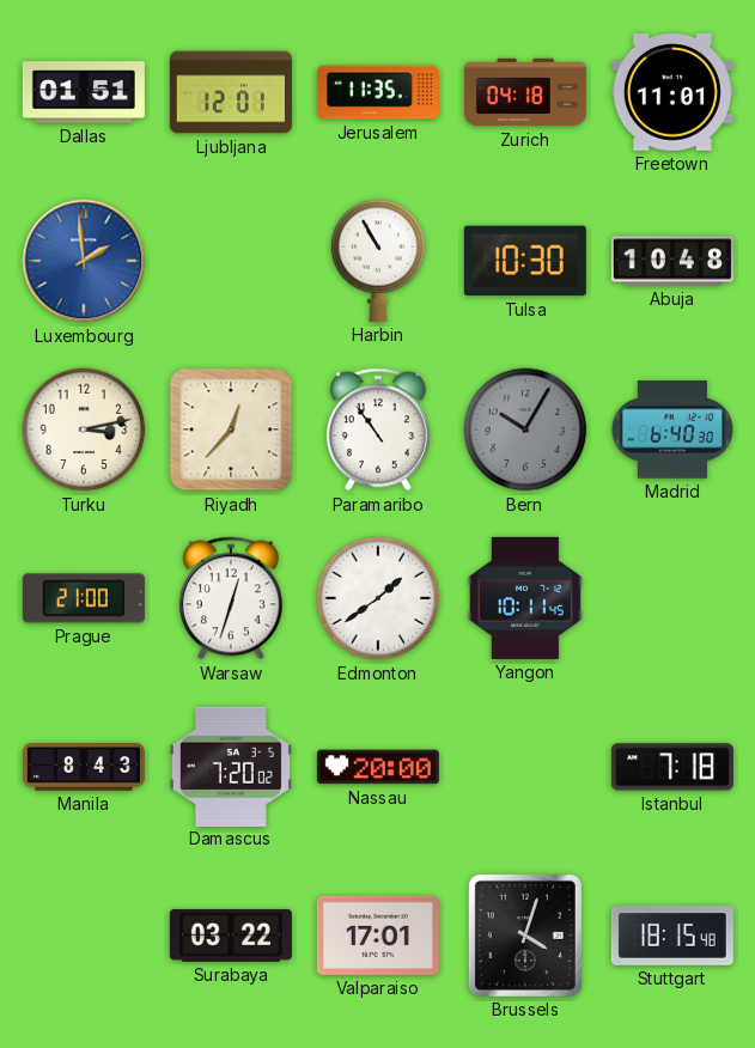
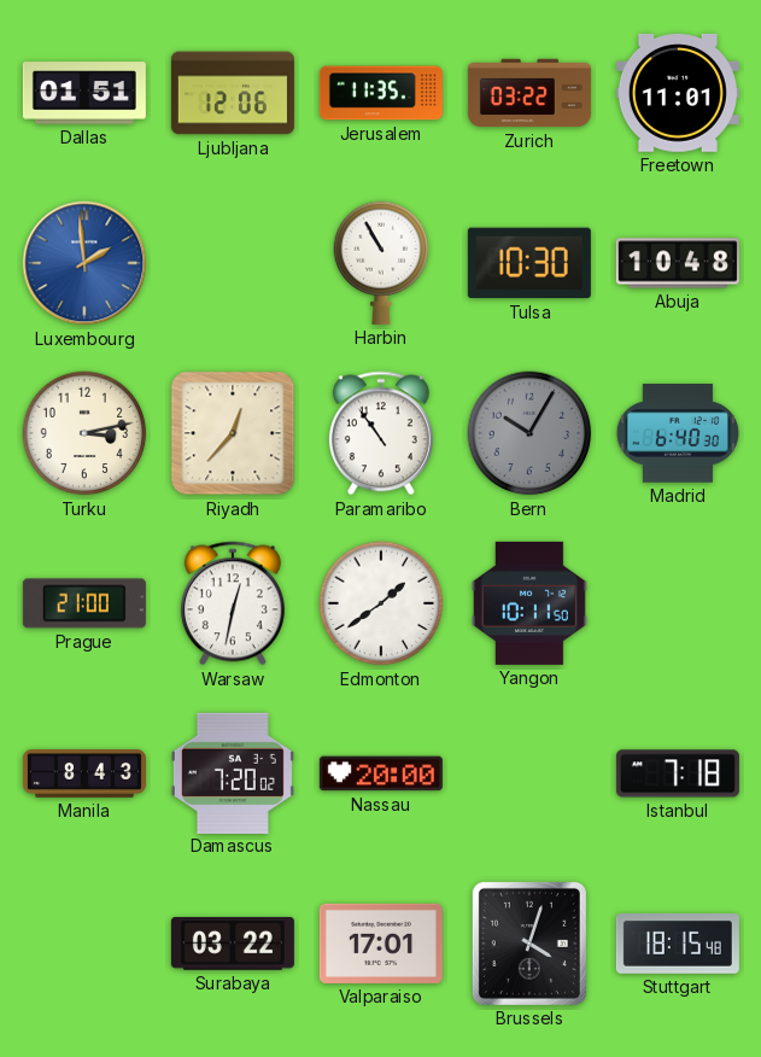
Ljubljana: 12:01 -> 12:06
Zurich: 04:18 -> 03:22
Warsaw: 12:33 -> 12:32
Yangon: 10:11:45 -> 10:11:50
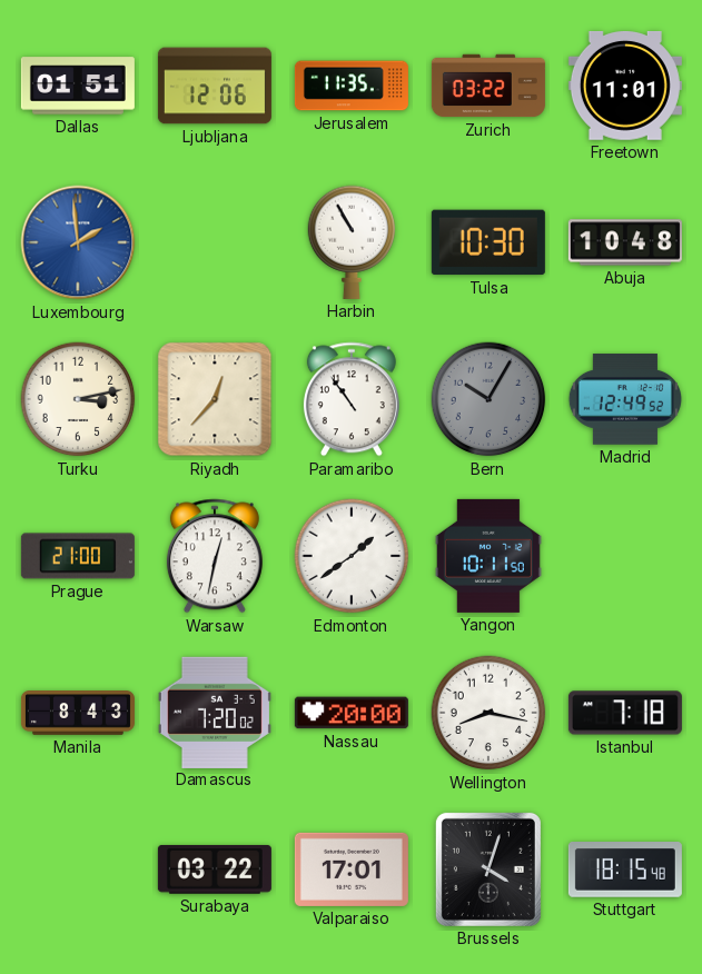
Madrid: 6:40 -> 12:49
Wellington: none -> 8:17
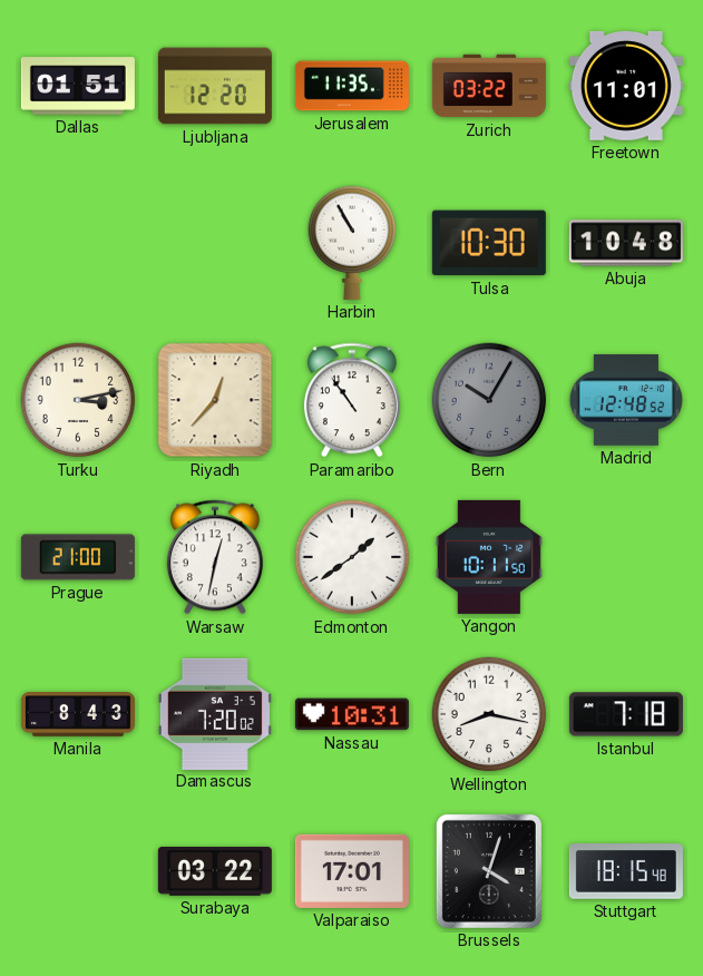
Ljubljana: 12:06 -> 12:20
Luxembourg: 1:59 -> none
Madrid: 12:49 -> 12:48
Nassau: 20:00 -> 10:31
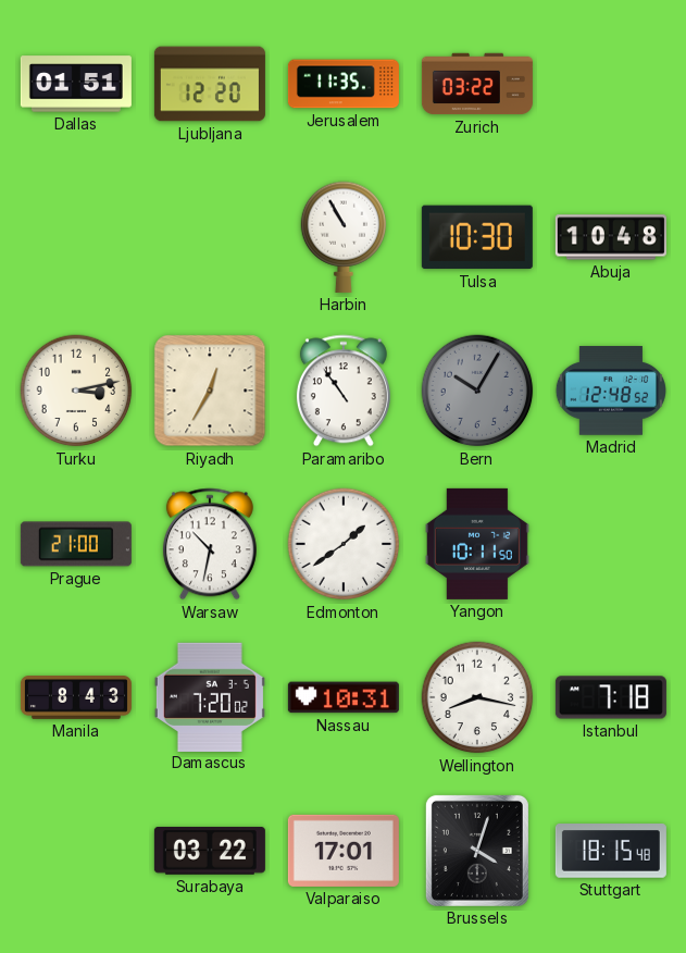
Freetown: 11:01 -> none
Riyadh: 12:37 -> 12:35
Warsaw: 12:32 -> 10:32
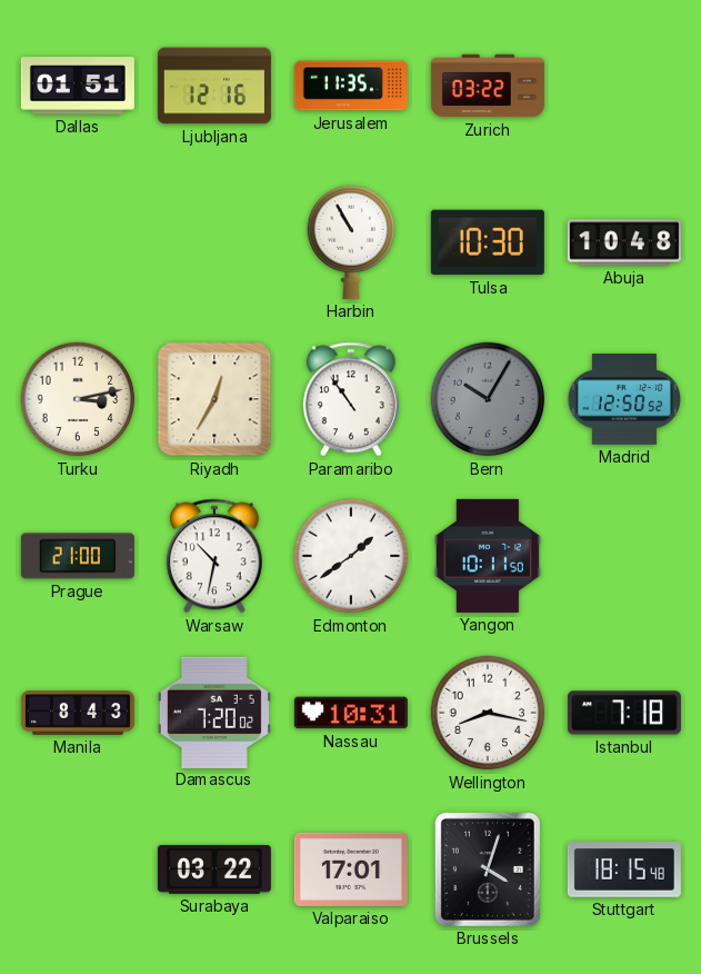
Ljubljana: 12:20 -> 12:16
Madrid: 12:48 -> 12:50
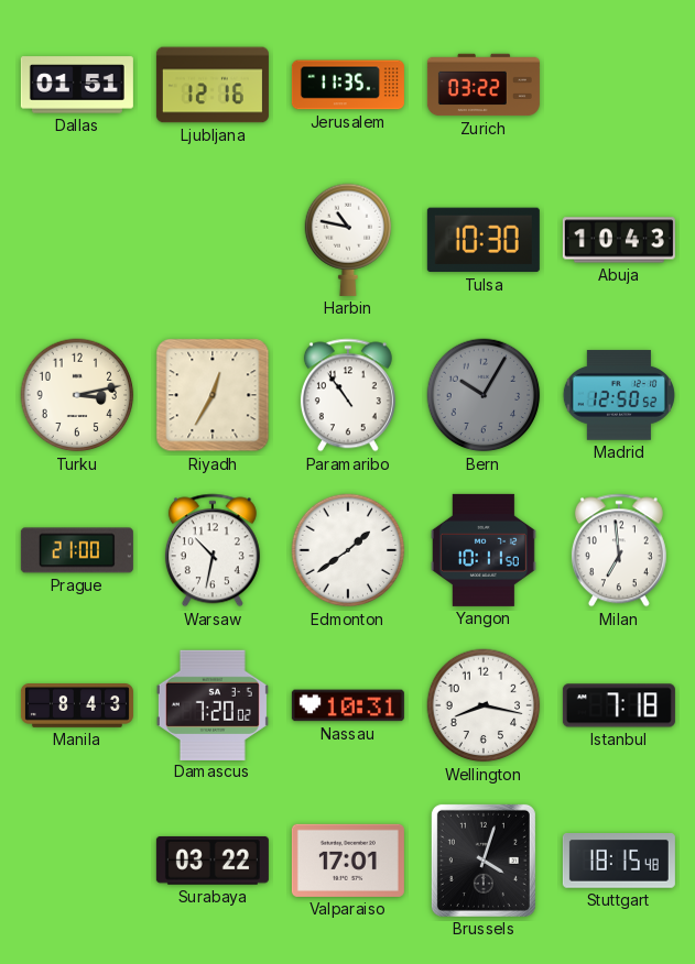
Harbin: 10:55 -> 10:47
Abuja: 10:48 -> 10:43
Milan: none -> 6:59
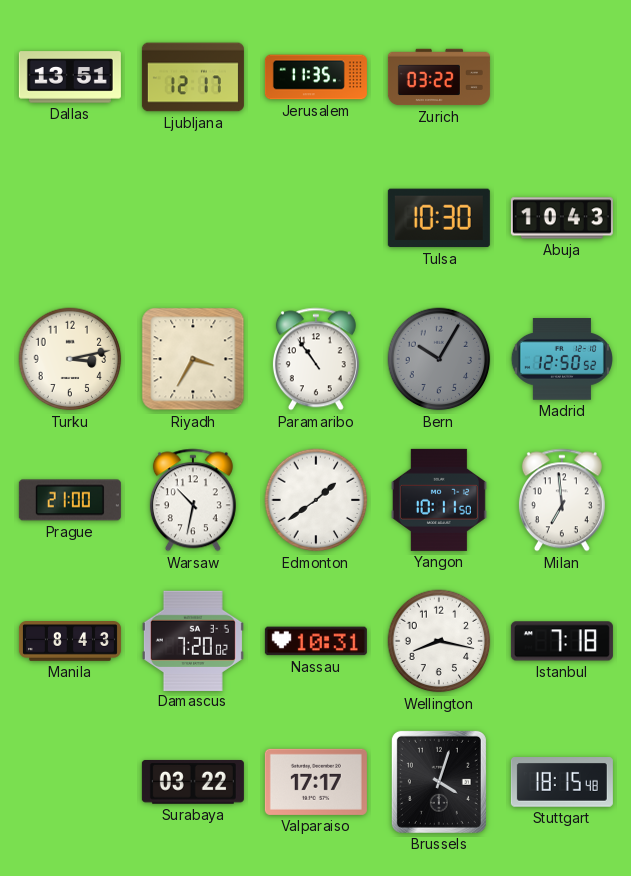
Dallas: 01:51 -> 13:51
Ljubljana: 12:16 -> 12:17
Harbin: 10:47 -> none
Riyadh: 12:35 -> 3:35
Valparaiso: 17:01 -> 17:17
